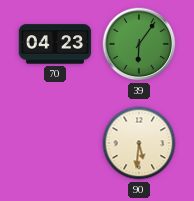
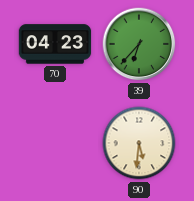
39: 6:06 -> 6:37
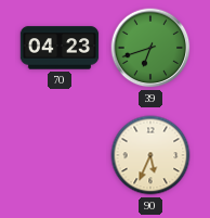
39: 6:37 -> 6:42
90: 5:31 -> 5:34
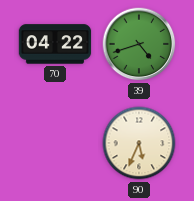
70: 04:23 -> 04:22
39: 6:42 -> 4:42
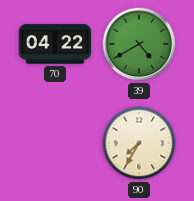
39: 4:42 -> 4:40
90: 5:34 -> 7:35
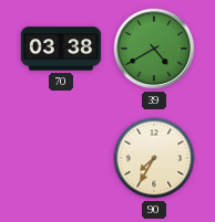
70: 04:22 -> 03:38
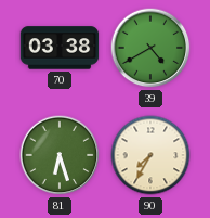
81: none -> 6:27
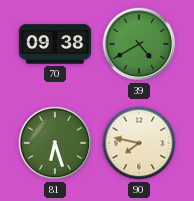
70: 03:38 -> 09:38
90: 7:35 -> 7:47
